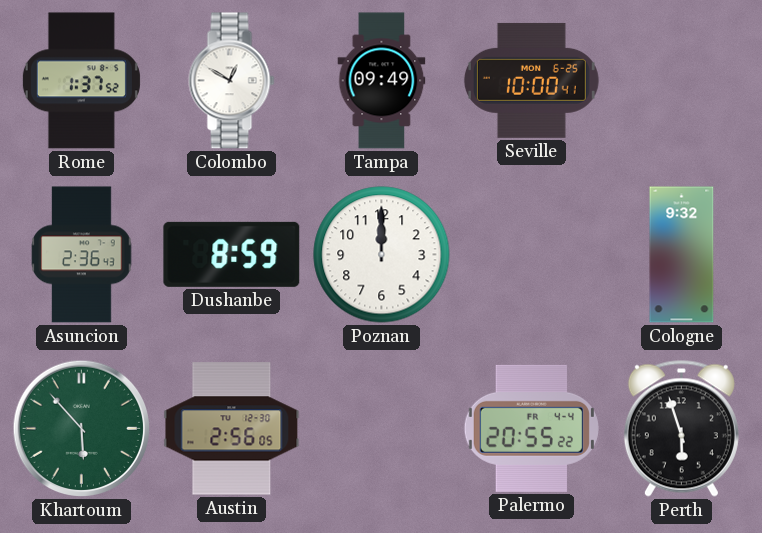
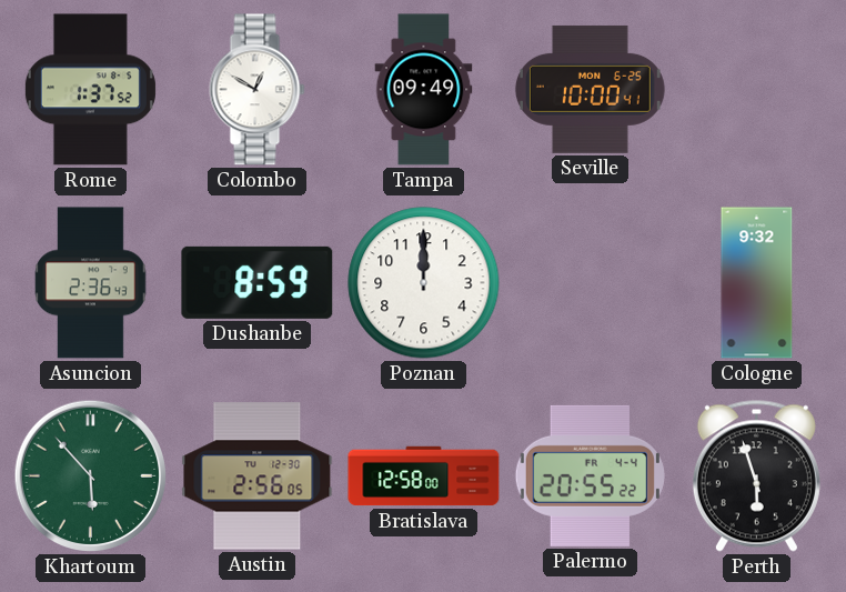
Bratislava: none -> 12:58
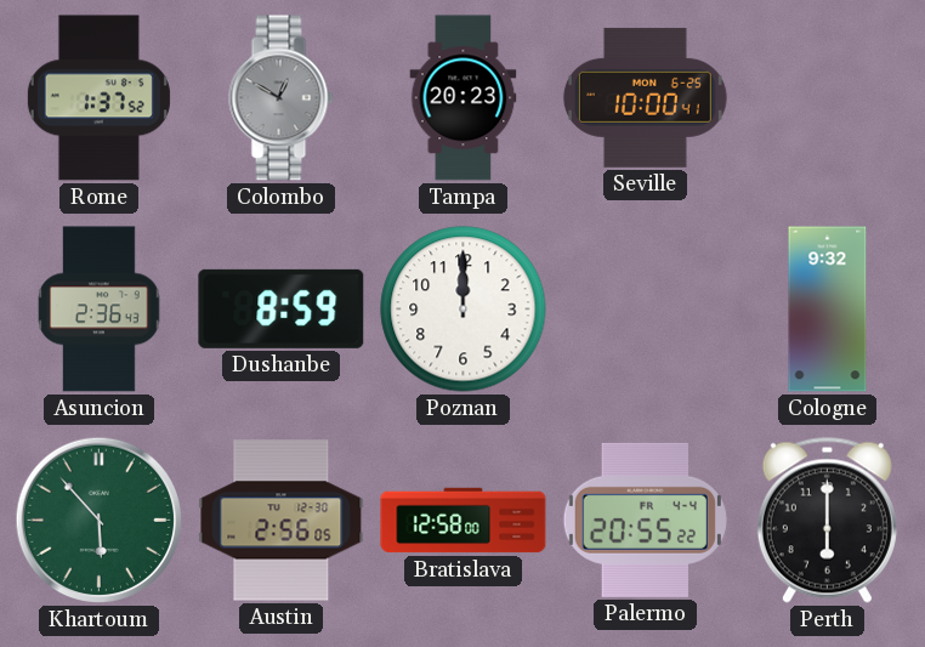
Colombo dial: white -> grey
Tampa: 09:49 -> 20:23
Perth: 5:57 -> 6:00
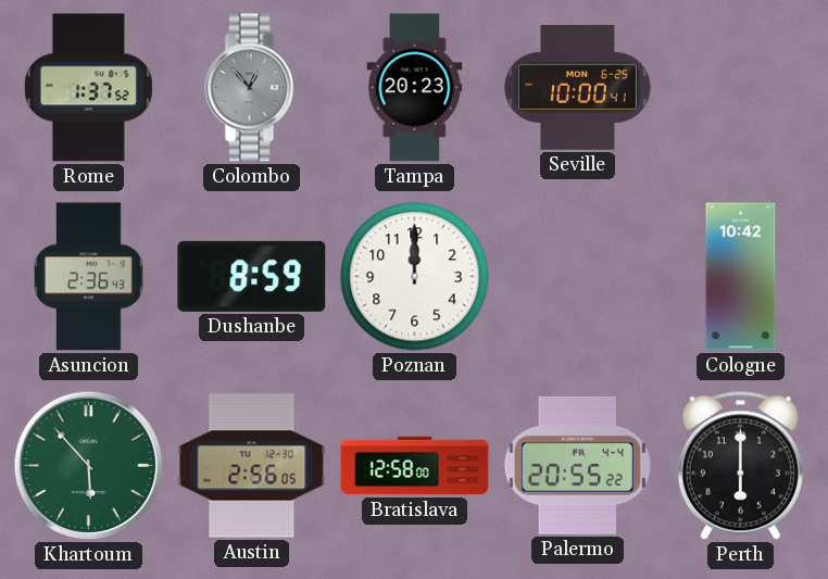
Colombo: 12:50 -> 12:53
Cologne: 9:32 -> 10:42
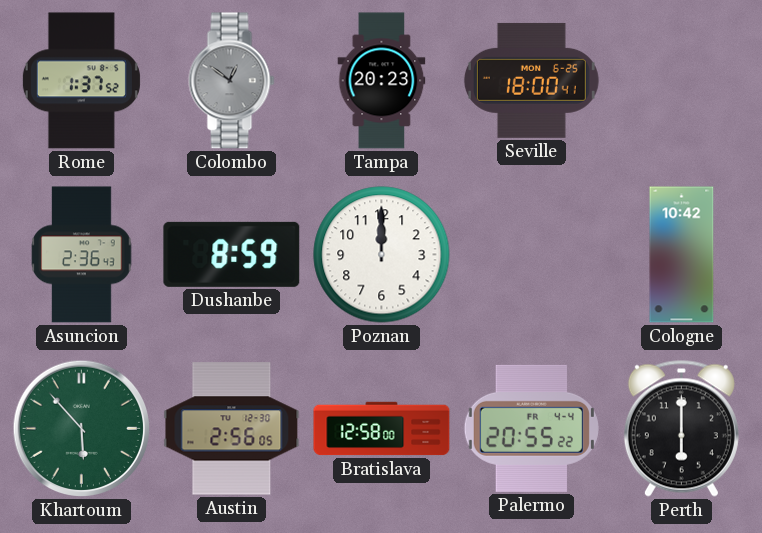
Colombo: 12:53 -> 12:51
Seville: 10:00 -> 18:00
